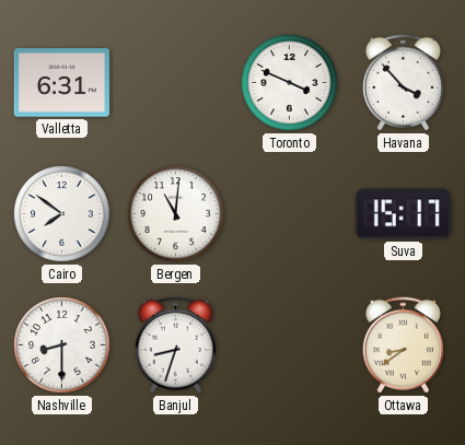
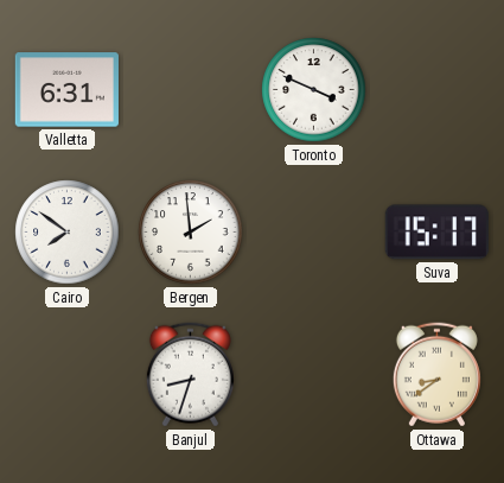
Havana: 3:53 -> none
Bergen: 11:01 -> 1:59
Nashville: 8:30 -> none
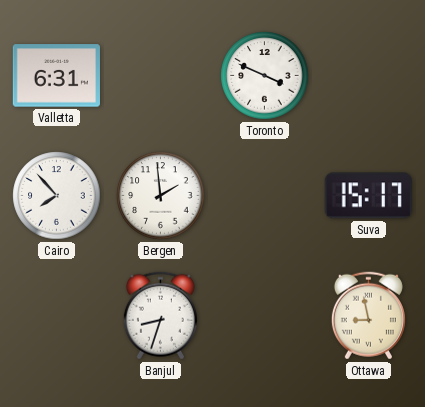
Cairo: 7:51 -> 7:53
Ottawa: 8:39 -> 8:58
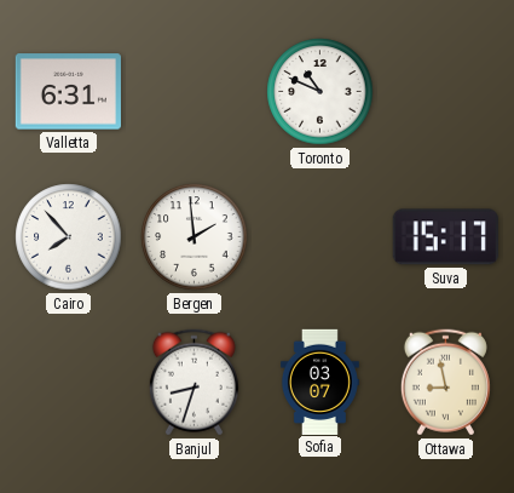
Toronto: 3:49 -> 10:49
Sofia: none -> 03:07
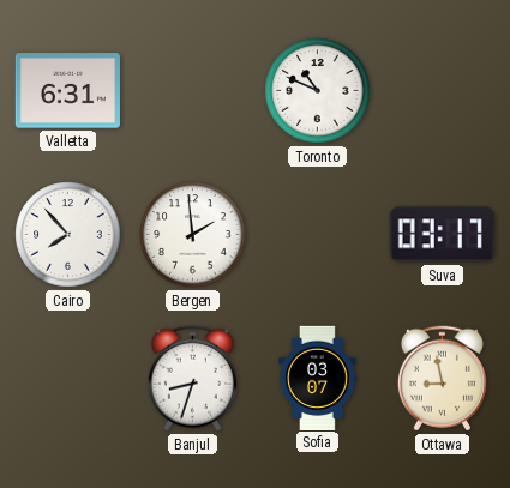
Suva: 15:17 -> 03:17
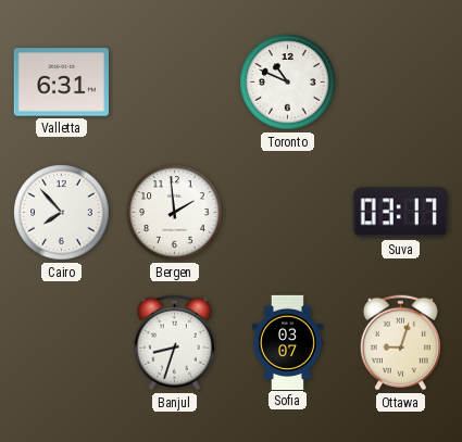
Ottawa: 8:58 -> 9:03
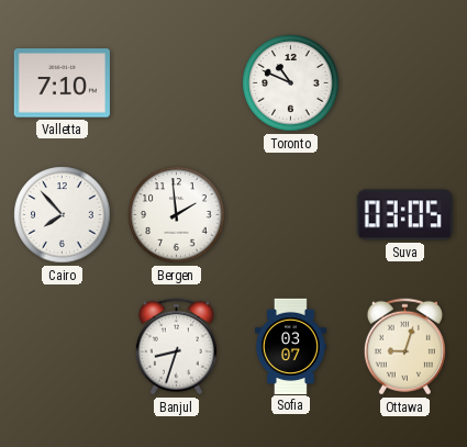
Valletta: 6:31 -> 7:10
Suva: 03:17 -> 03:05
